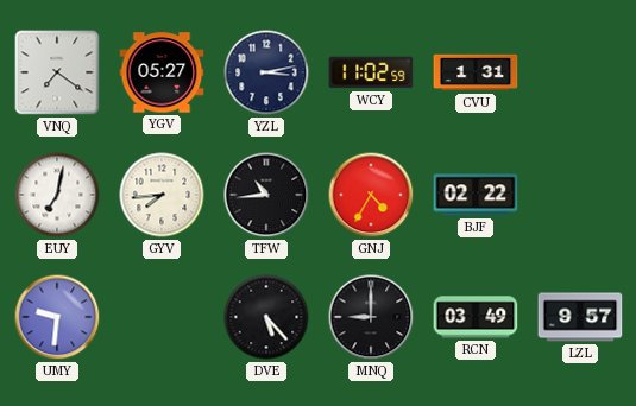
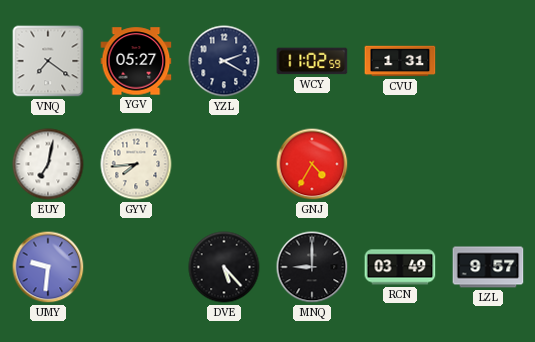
YZL: 3:13 -> 2:20
TFW: 10:44 -> none
BJF: 02:22 -> none
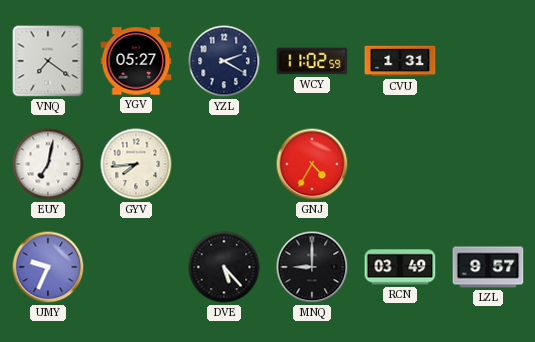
UMY: 9:31 -> 9:34
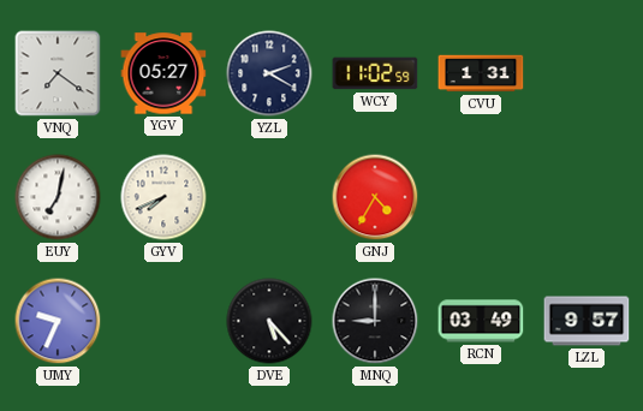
GYV: 7:44 -> 7:41
